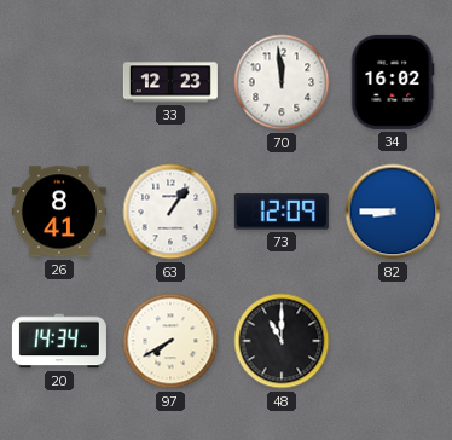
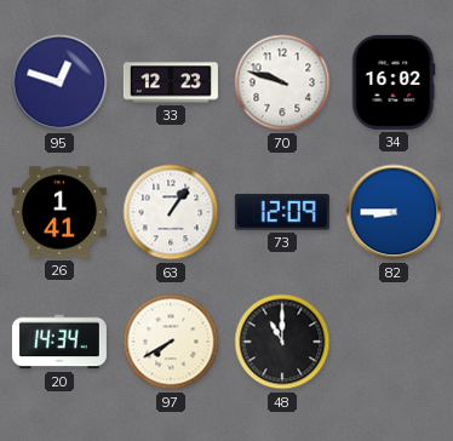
95: none -> 12:48
70: 11:59 -> 9:48
26: 8:41 -> 1:41
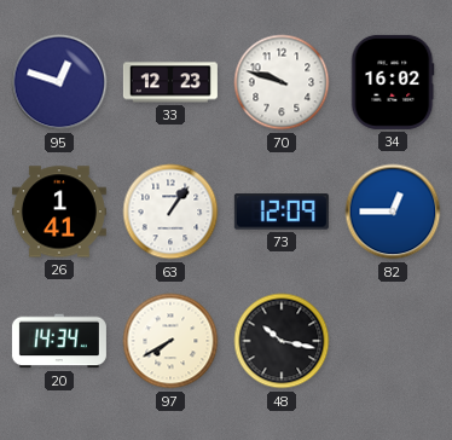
82: 8:45 -> 12:45
48: 11:00 -> 10:17
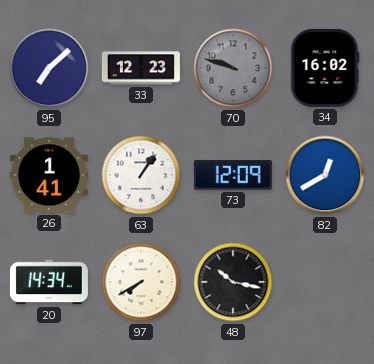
95: 12:48 -> 7:08
70 dial: white -> grey
82: 12:45 -> 12:40
